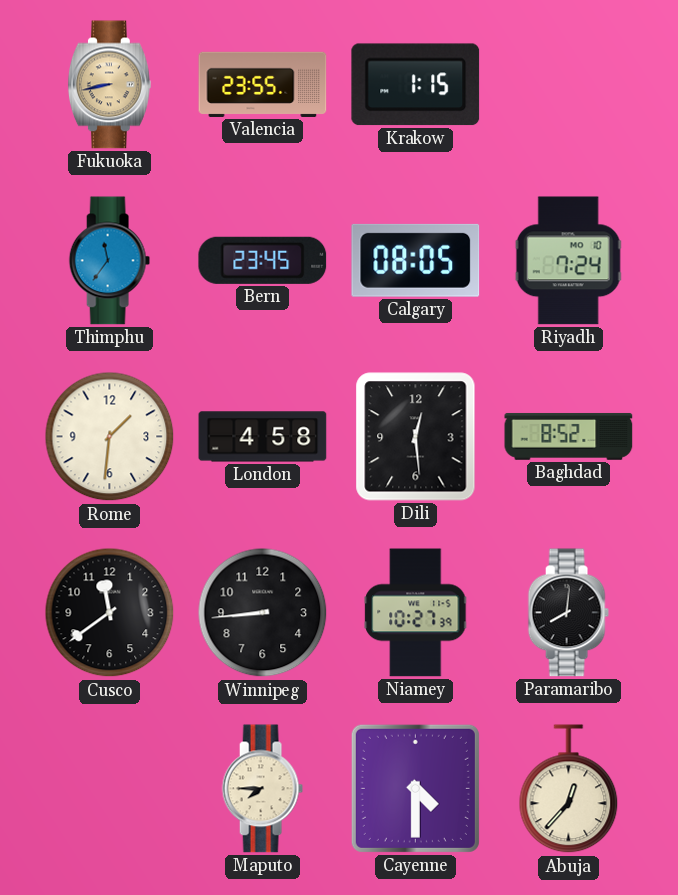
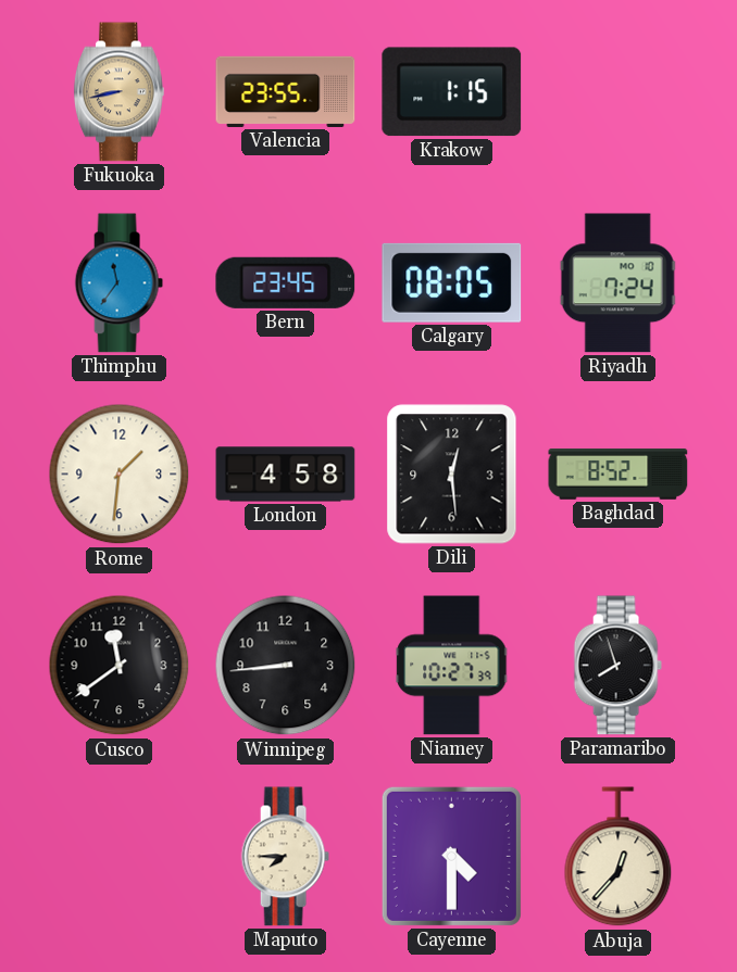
Paramaribo: 8:01 -> 7:57
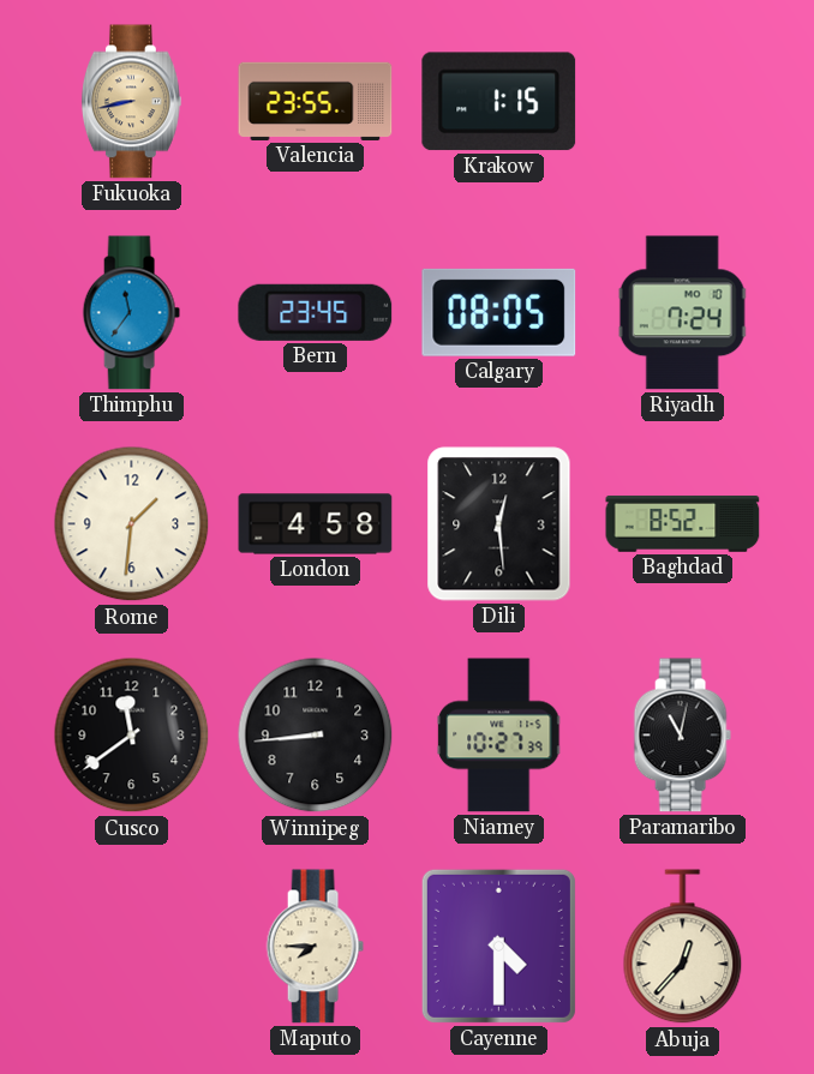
Paramaribo: 7:57 -> 11:02
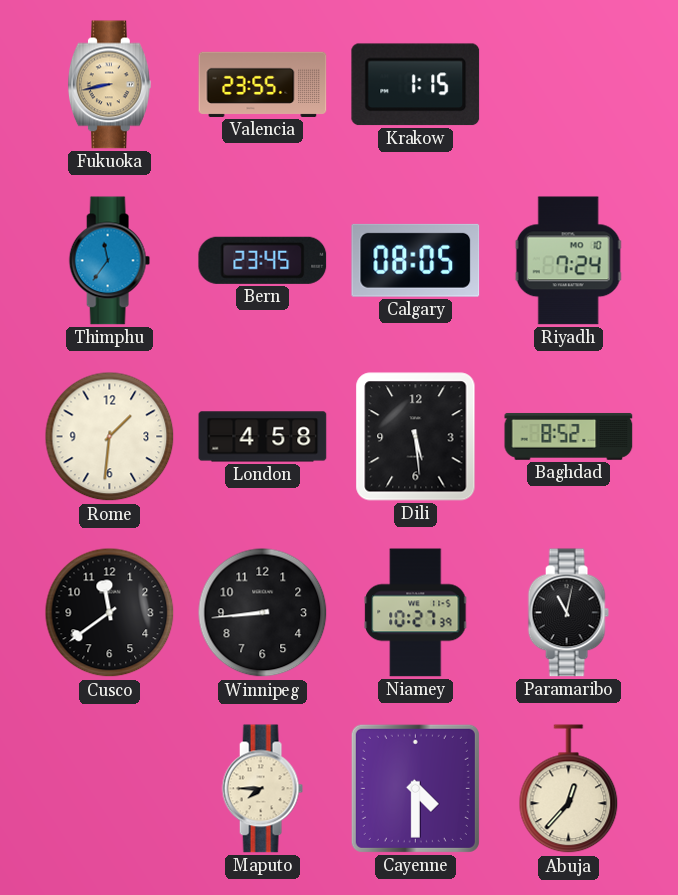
Dili: 12:29 -> 5:29
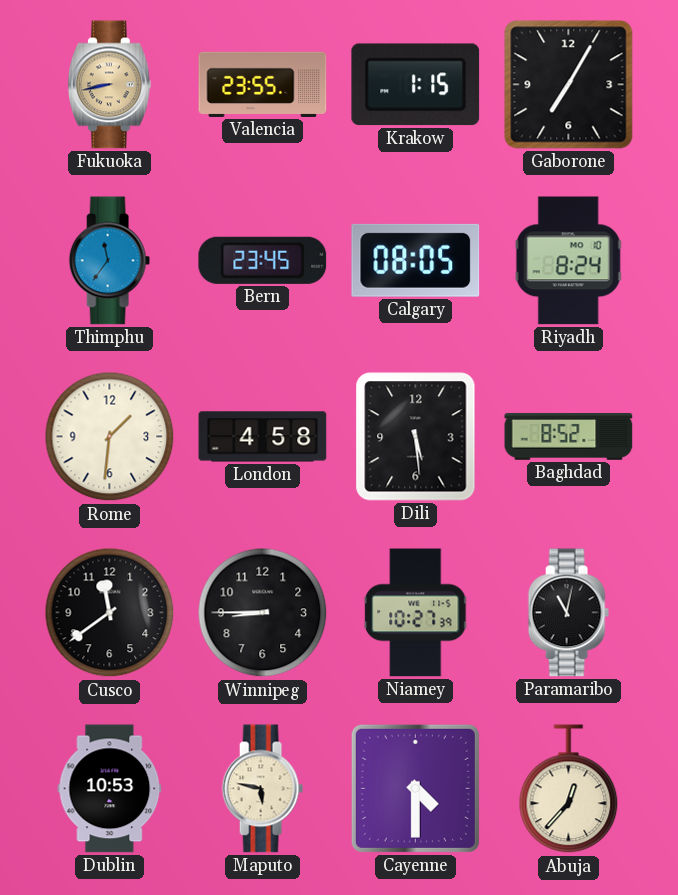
Gaborone: none -> 7:05
Riyadh: 7:24 -> 8:24
Winnipeg: 8:44 -> 8:45
Dublin: none -> 10:53
Maputo: 7:45 -> 5:47
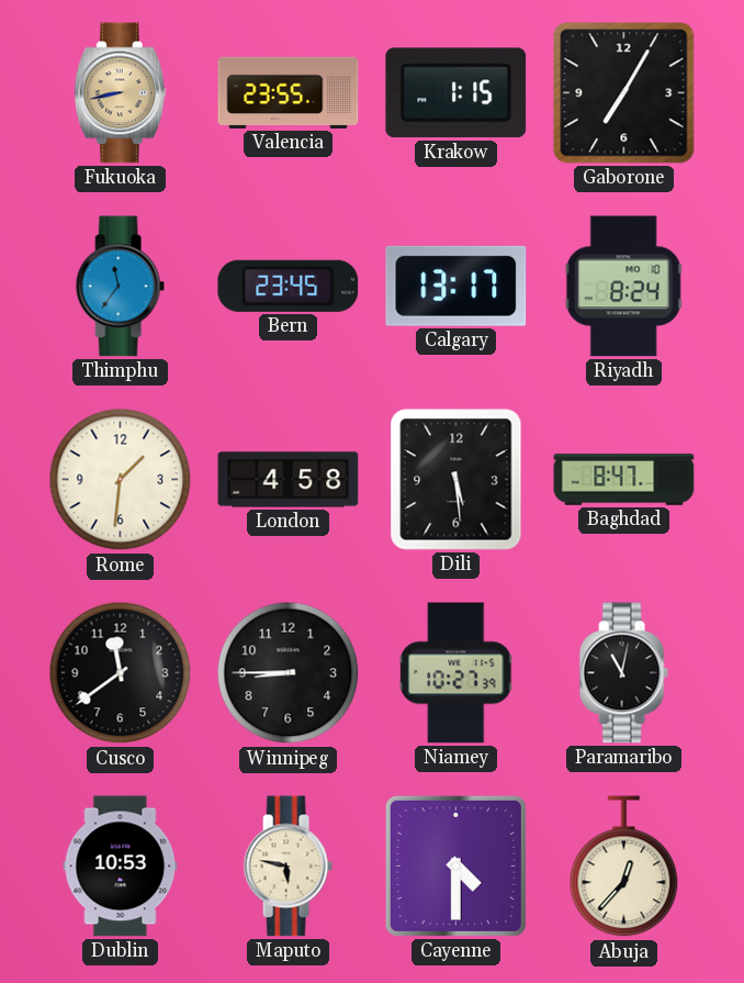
Calgary: 08:05 -> 13:17
Baghdad: 8:52 -> 8:47
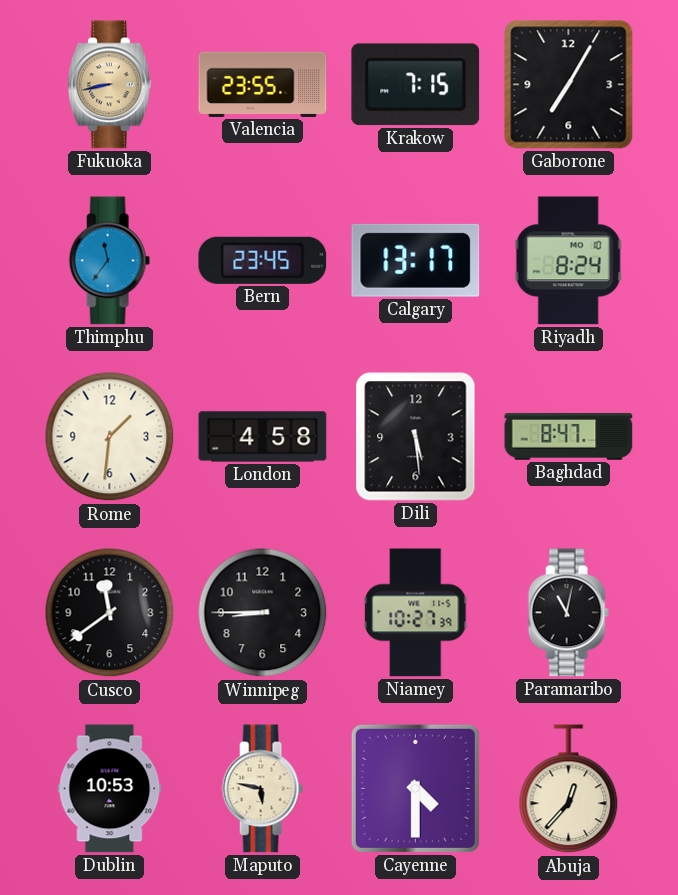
Krakow: 1:15 -> 7:15
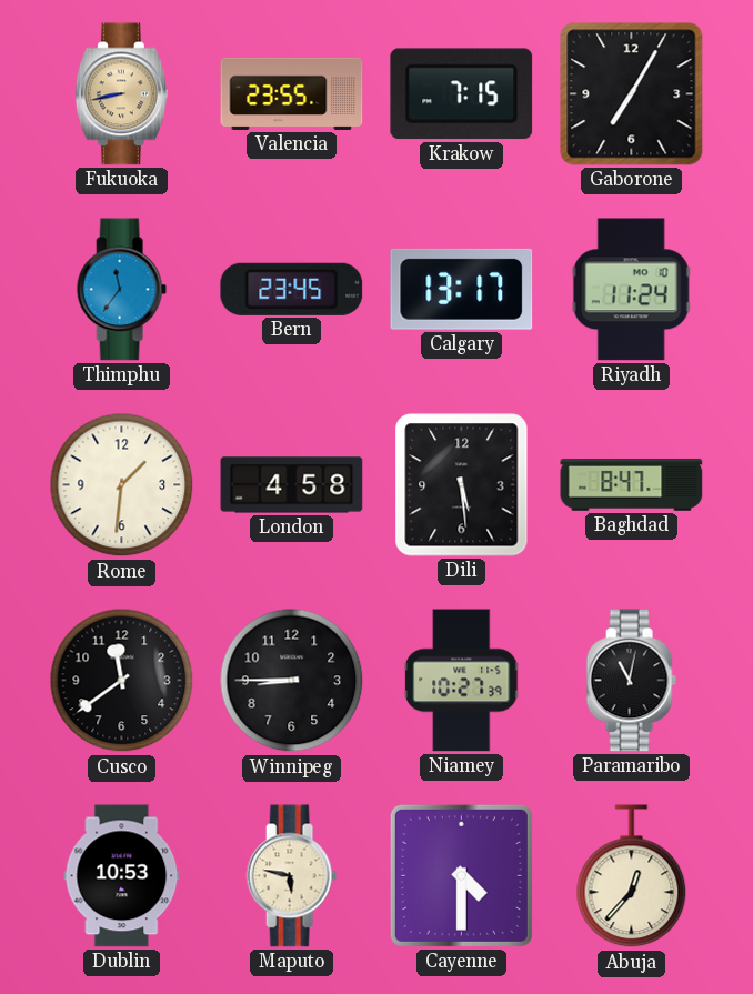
Riyadh: 8:24 -> 11:24
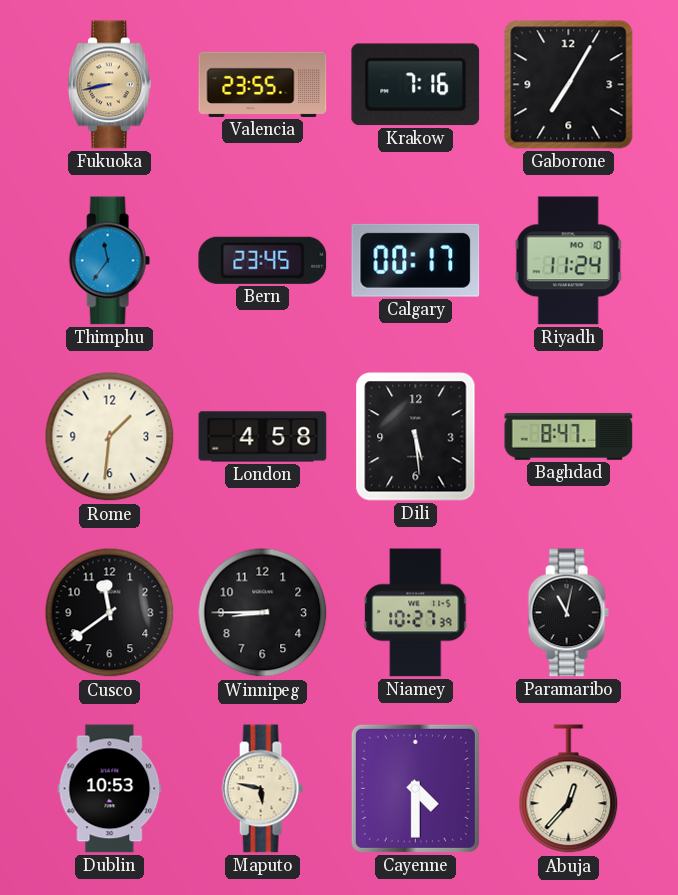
Krakow: 7:15 -> 7:16
Calgary: 13:17 -> 00:17
